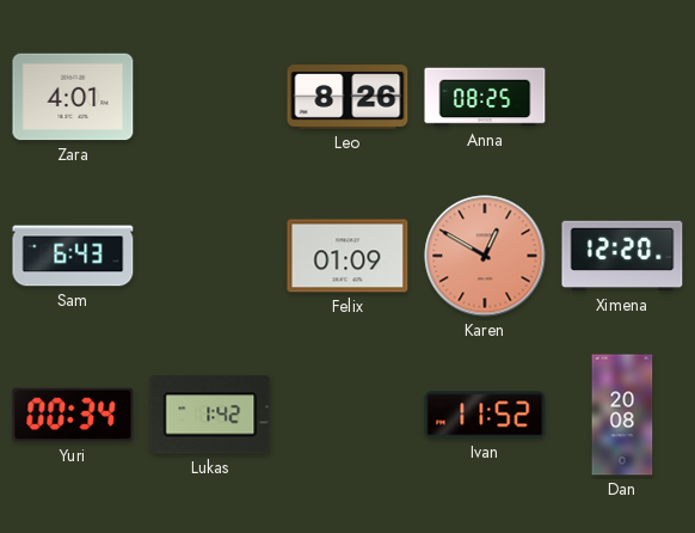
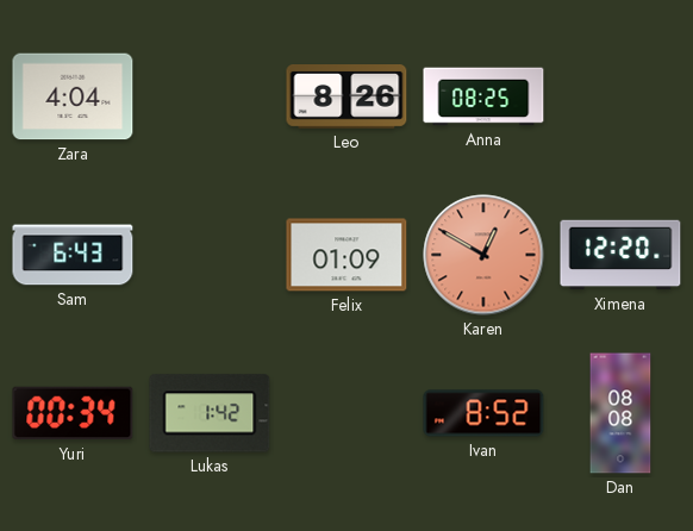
Zara: 4:01 -> 4:04
Ivan: 11:52 -> 8:52
Dan: 20:08 -> 08:08
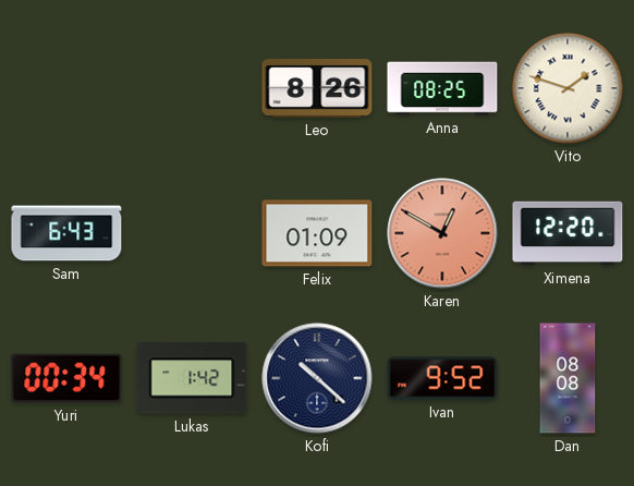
Zara: 4:04 -> none
Vito: none -> 1:48
Kofi: none -> 10:22
Ivan: 8:52 -> 9:52
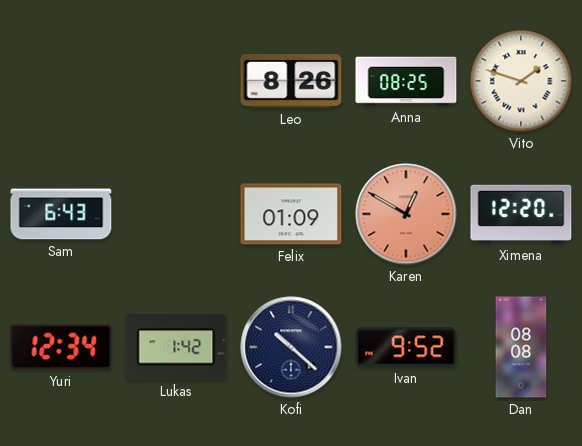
Yuri: 00:34 -> 12:34
